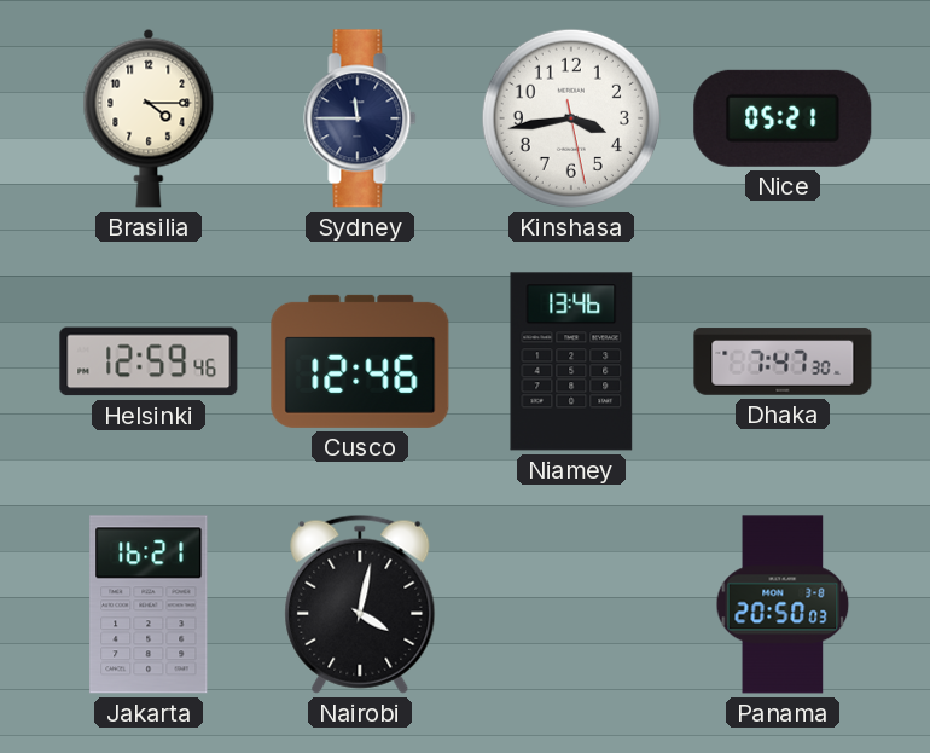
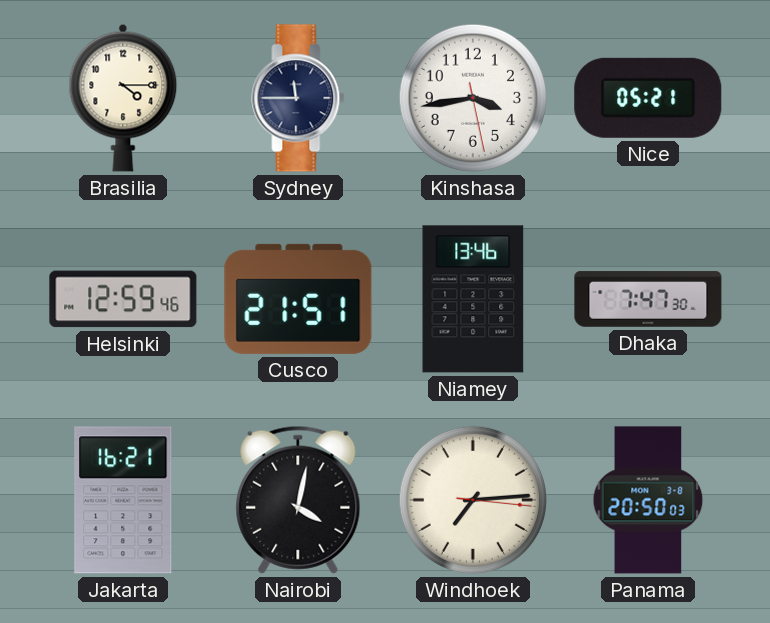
Cusco: 12:46 -> 21:51
Windhoek: none -> 7:14
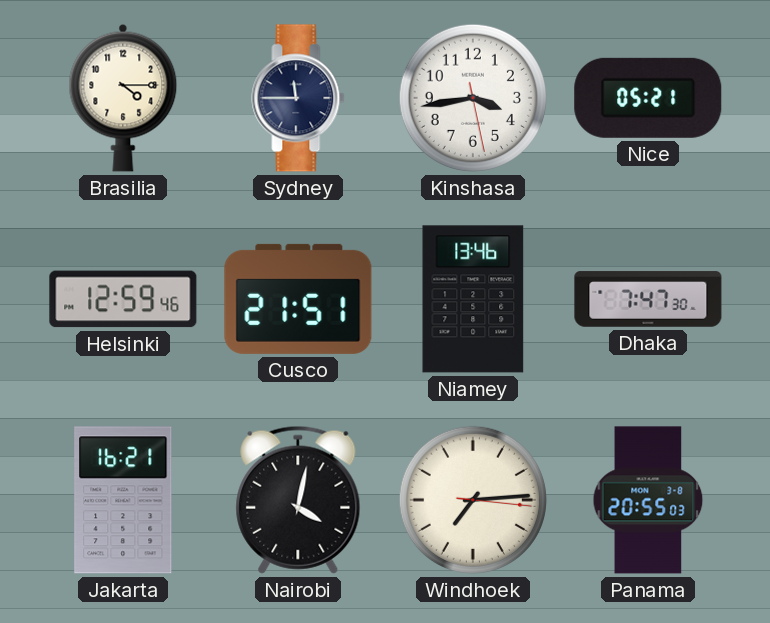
Panama: 20:50 -> 20:55
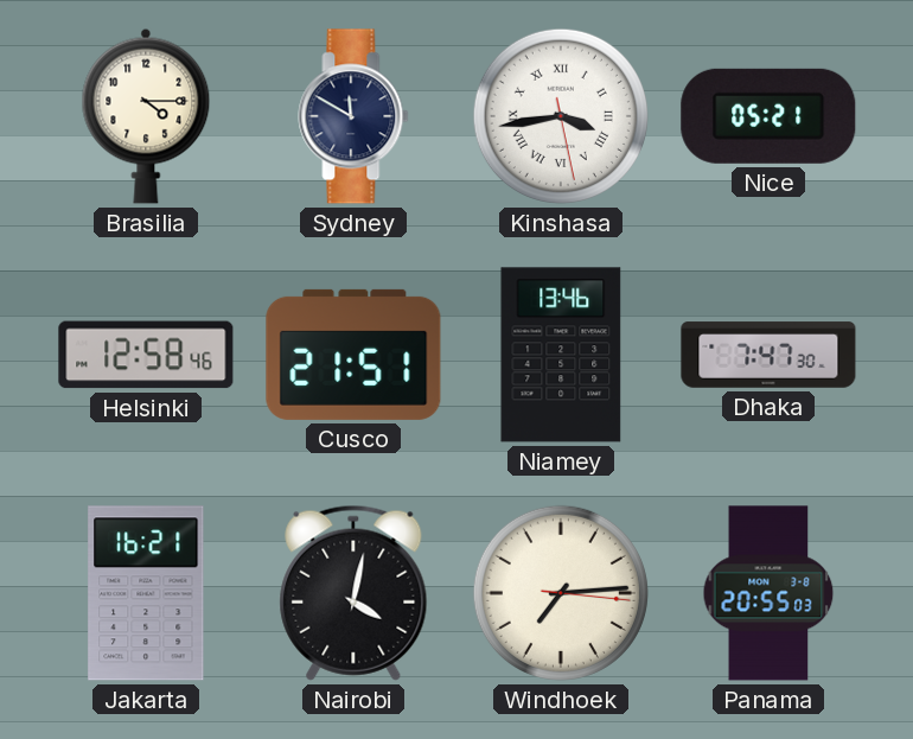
Sydney: 11:45 -> 11:50
Kinshasa numerals: Arabic -> Roman
Helsinki: 12:59 -> 12:58
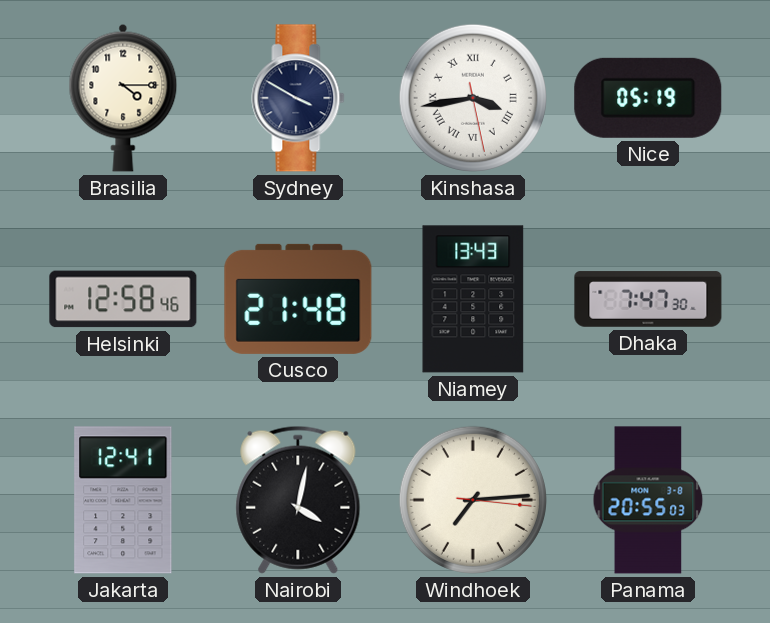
Sydney: 11:50 -> 3:50
Nice: 05:21 -> 05:19
Cusco: 21:51 -> 21:48
Niamey: 13:46 -> 13:43
Jakarta: 16:21 -> 12:41
